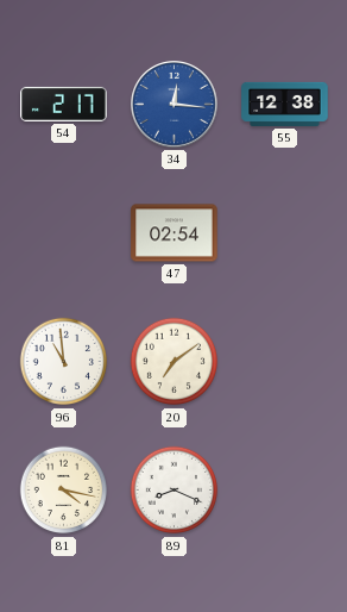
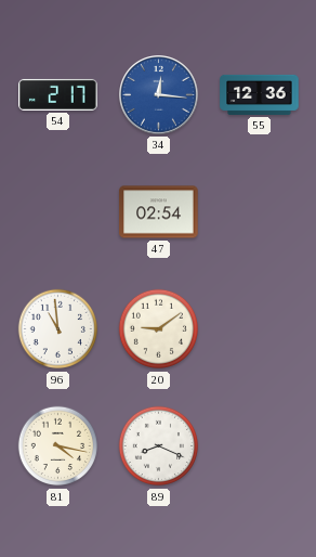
55: 12:38 -> 12:36
20: 7:09 -> 9:09
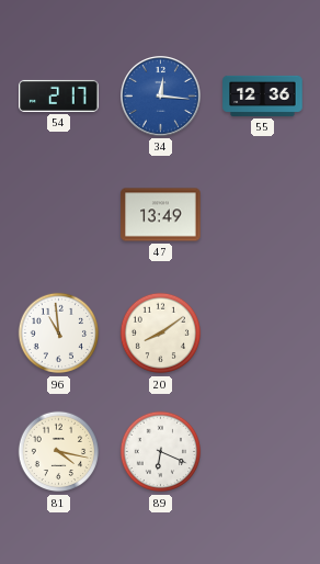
47: 02:54 -> 13:49
20: 9:09 -> 8:09
89: 8:19 -> 6:19
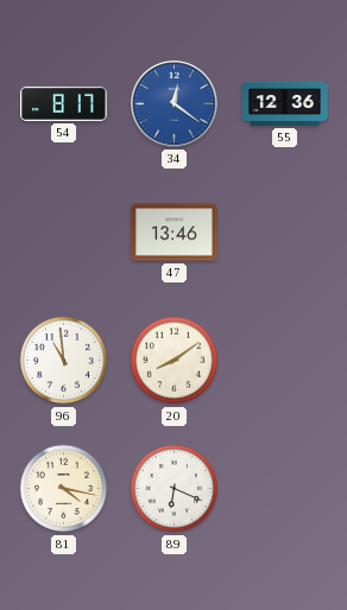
54: 2:17 -> 8:17
34: 12:16 -> 12:21
47: 13:49 -> 13:46
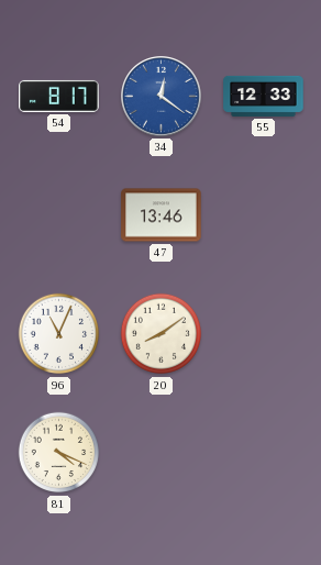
55: 12:36 -> 12:33
96: 10:59 -> 11:04
81: 4:17 -> 4:19
89: 6:19 -> none
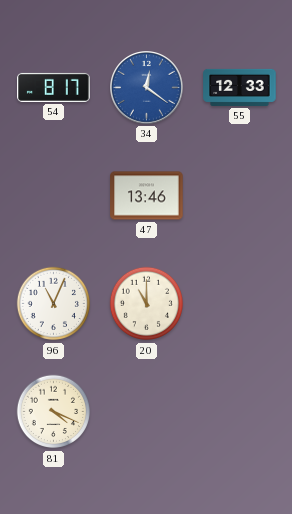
20: 8:09 -> 11:00
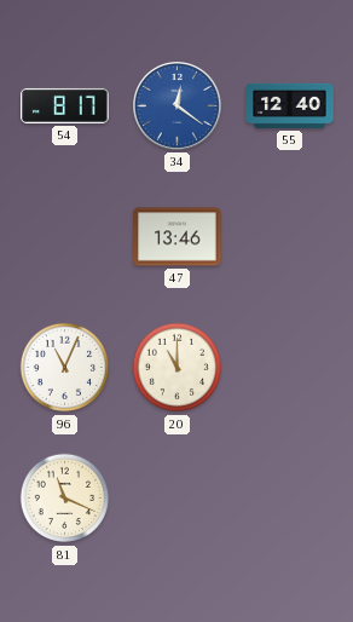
55: 12:33 -> 12:40
81: 4:19 -> 11:19
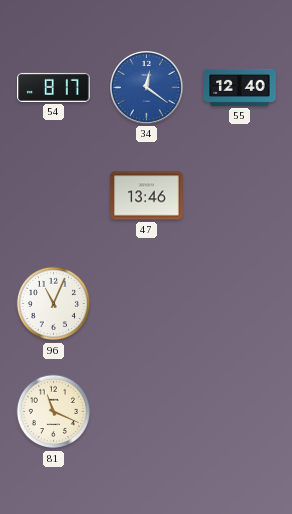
20: 11:00 -> none
